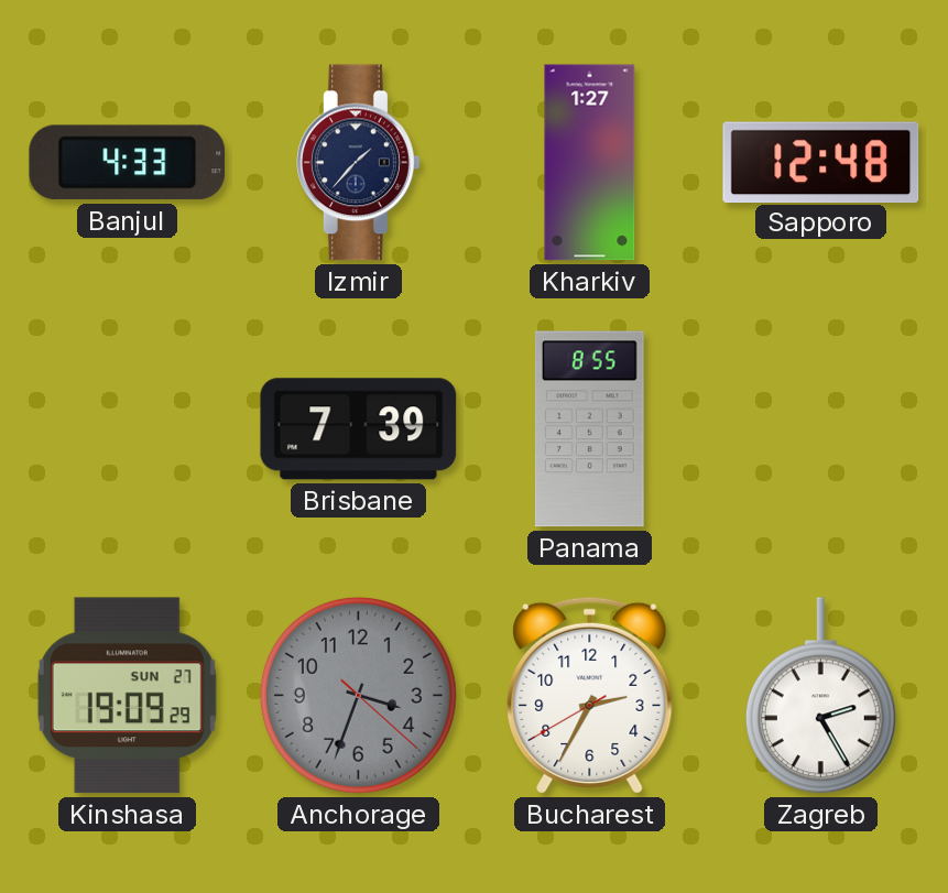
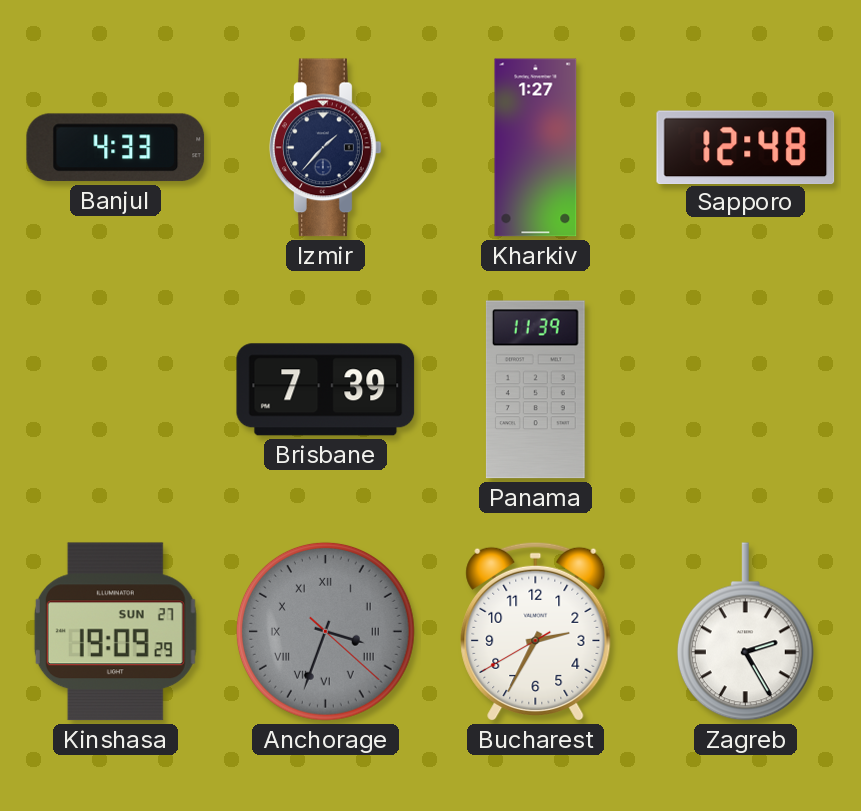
Panama: 8:55 -> 11:39
Anchorage numerals: Arabic -> Roman
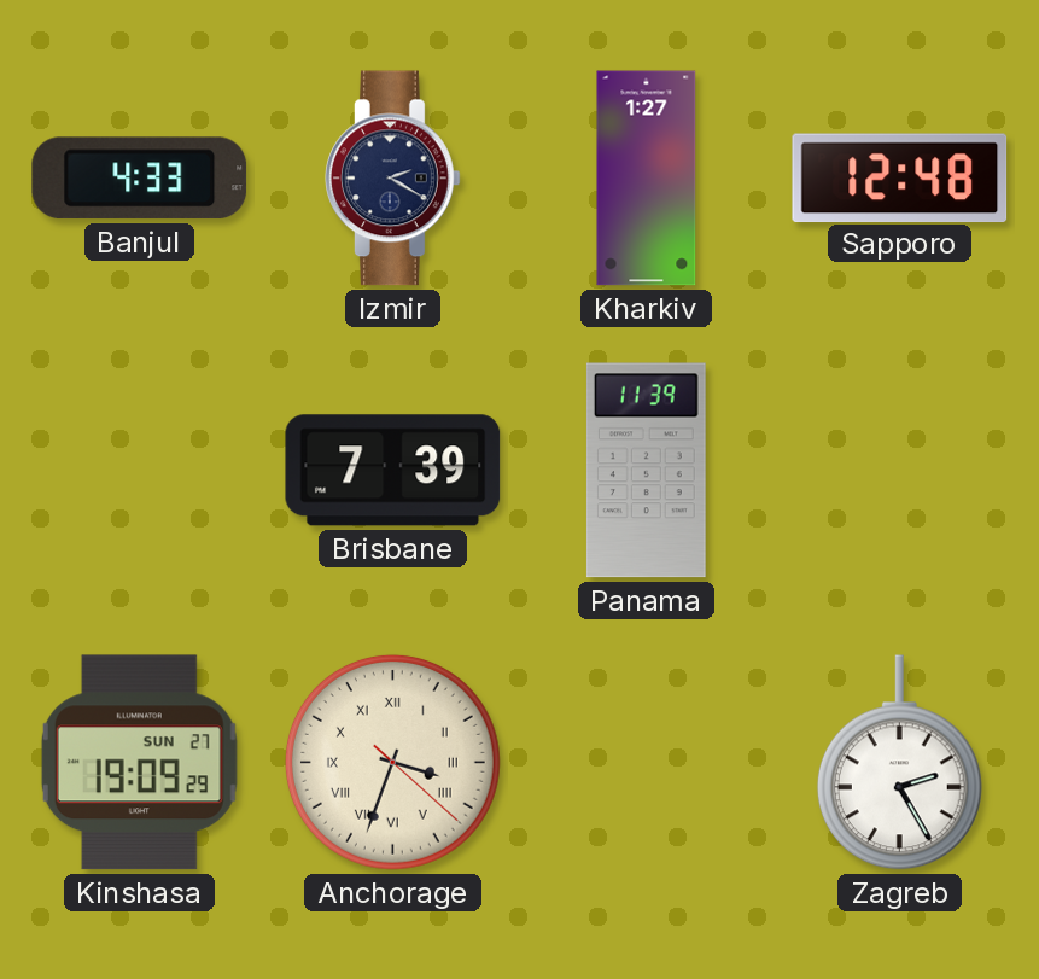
Izmir: 1:37 -> 2:20
Anchorage dial: grey -> cream
Bucharest: 2:34 -> none
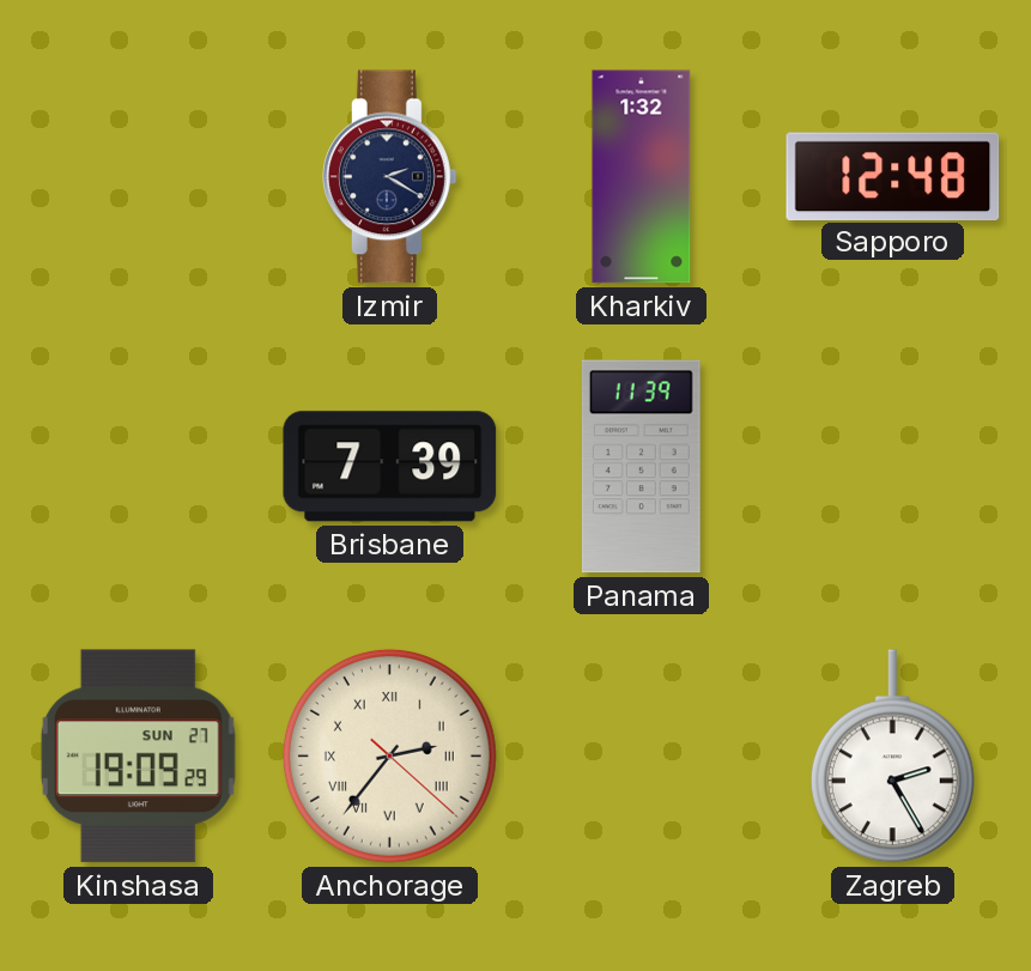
Banjul: 4:33 -> none
Kharkiv: 1:27 -> 1:32
Anchorage: 3:33 -> 2:36
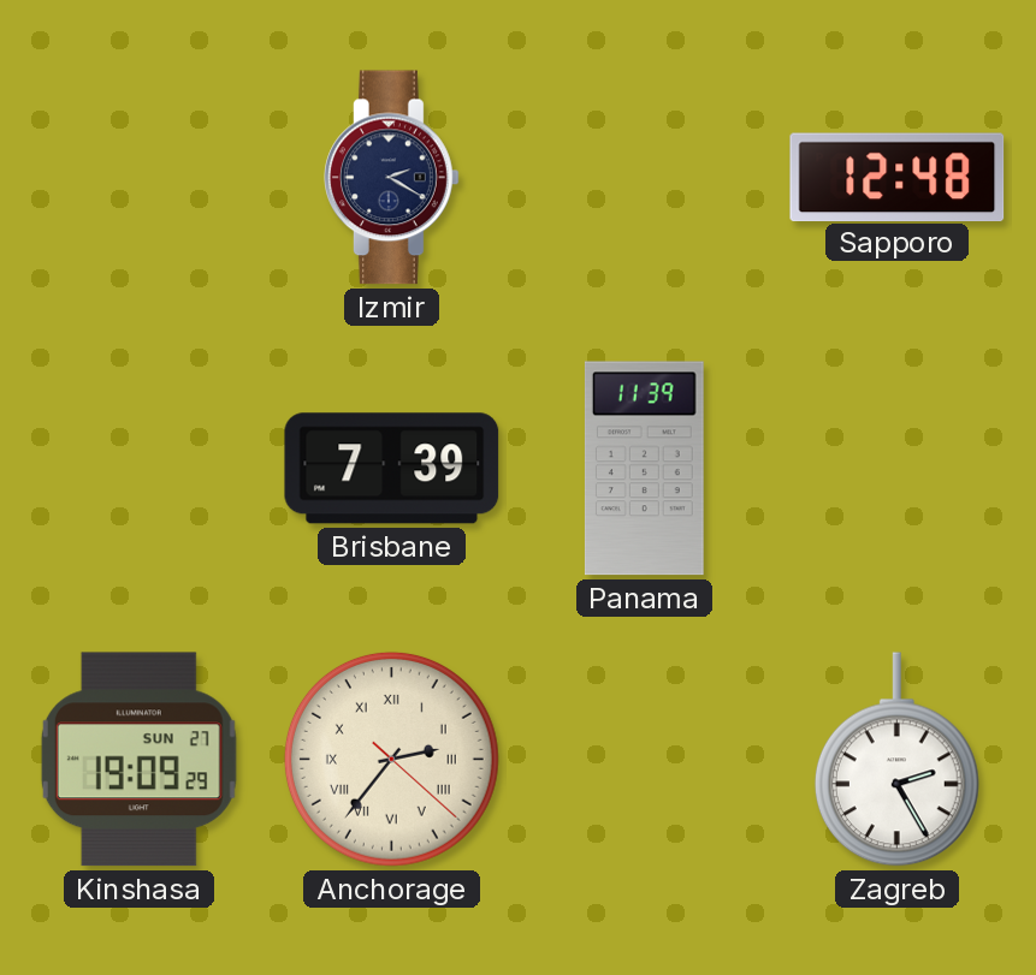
Kharkiv: 1:32 -> none
